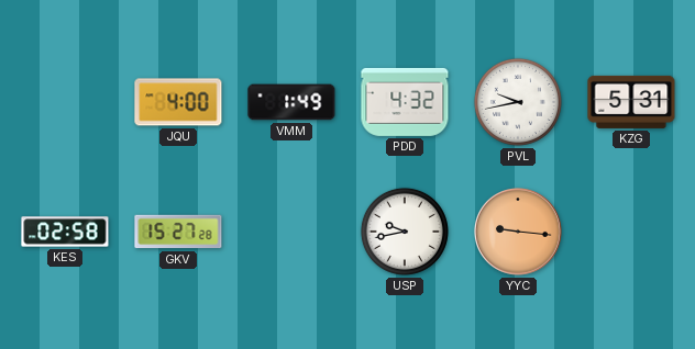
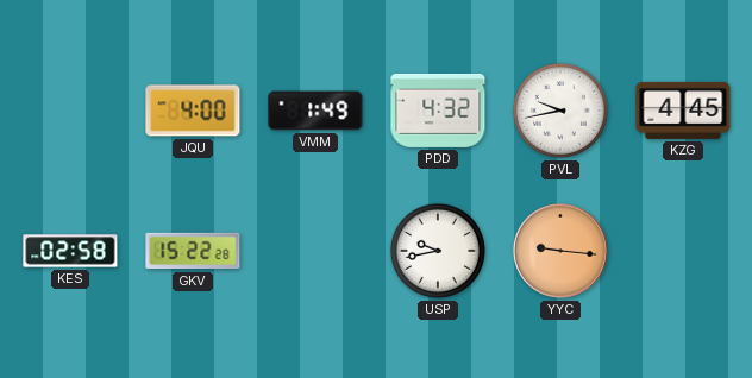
KZG: 5:31 -> 4:45
GKV: 15:27 -> 15:22
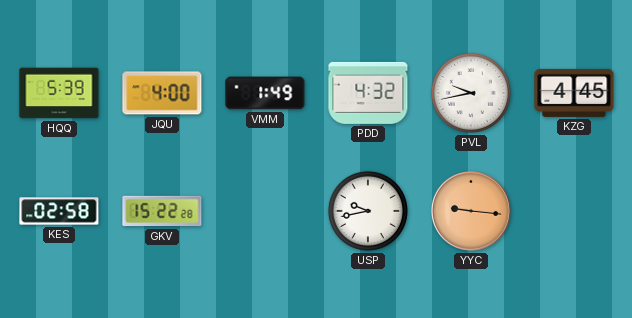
HQQ: none -> 5:39
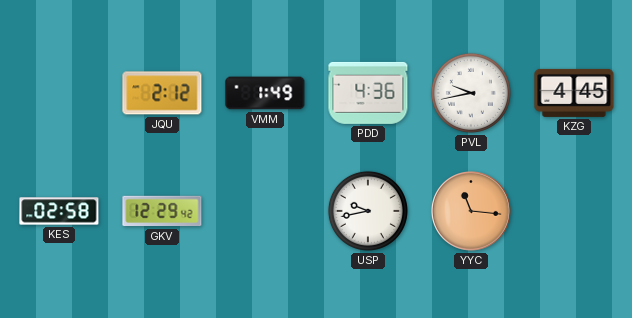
HQQ: 5:39 -> none
JQU: 4:00 -> 2:12
PDD: 4:32 -> 4:36
GKV: 15:22 -> 12:29
YYC: 9:16 -> 11:16
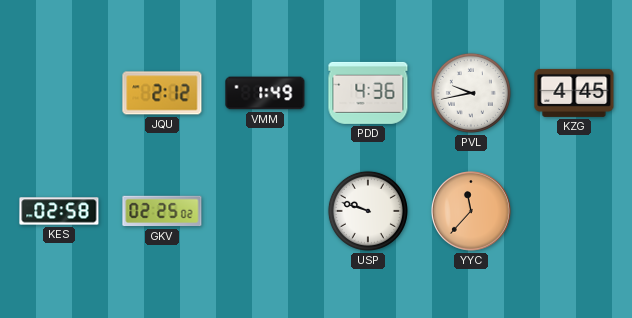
GKV: 12:29 -> 02:25
USP: 9:43 -> 9:48
YYC: 11:16 -> 11:37
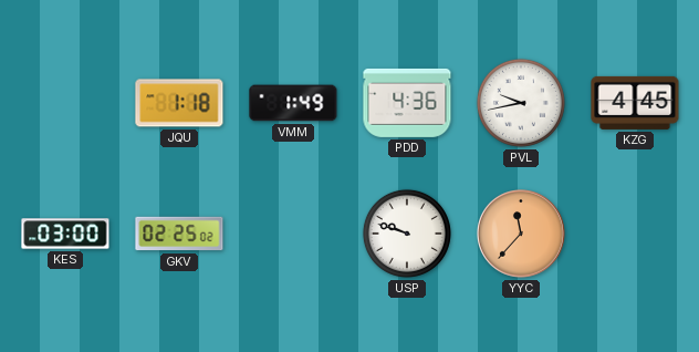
JQU: 2:12 -> 1:18
KES: 02:58 -> 03:00
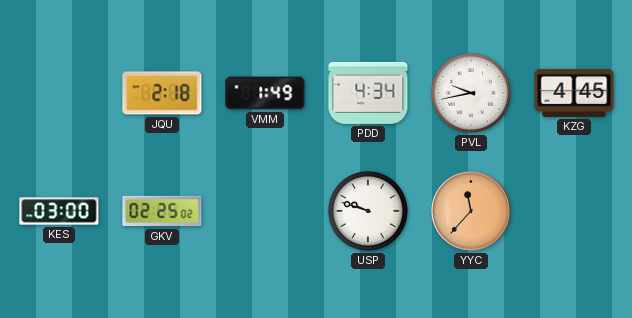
JQU: 1:18 -> 2:18
PDD: 4:36 -> 4:34
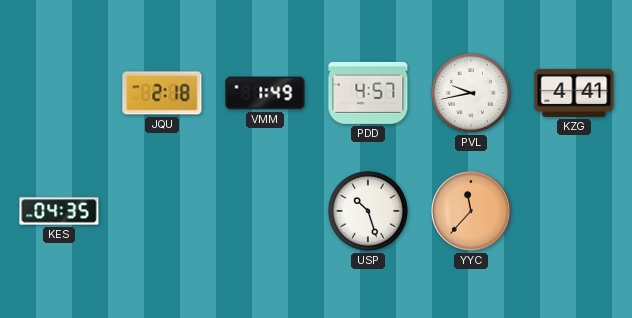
PDD: 4:34 -> 4:57
KZG: 4:45 -> 4:41
KES: 03:00 -> 04:35
GKV: 02:25 -> none
USP: 9:48 -> 10:27
